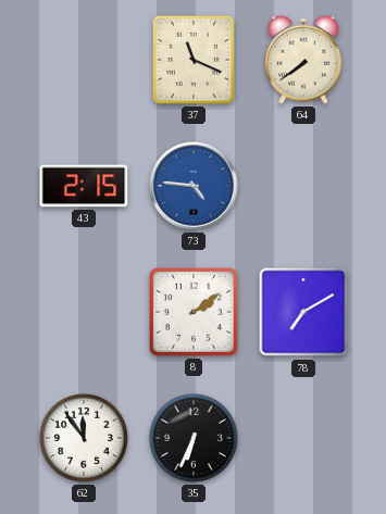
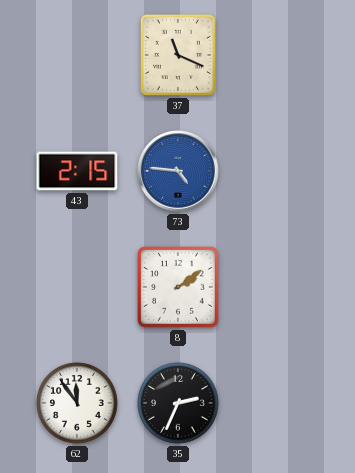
64: 7:39 -> none
78: 7:10 -> none
35: 6:34 -> 2:34
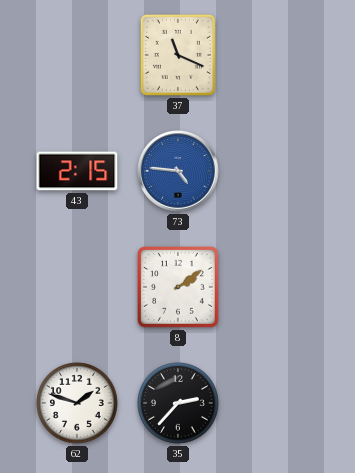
62: 11:54 -> 1:48
35: 2:34 -> 2:37
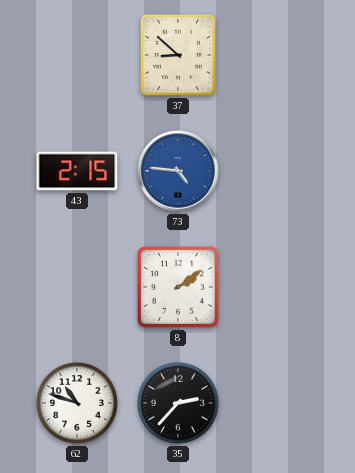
37: 11:19 -> 8:52
62: 1:48 -> 10:48
